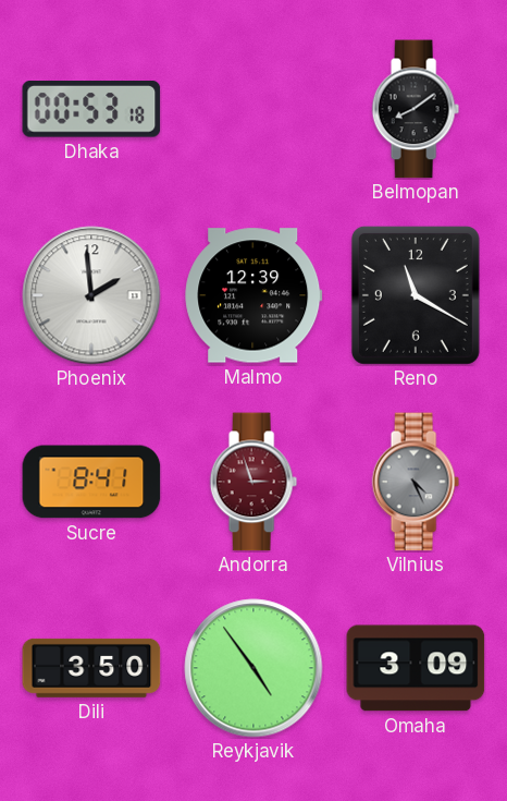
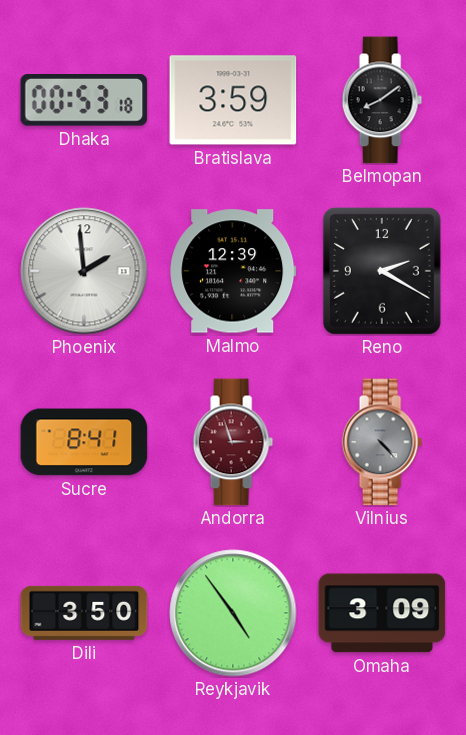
Bratislava: none -> 3:59
Reno: 11:20 -> 2:20
Vilnius: 4:26 -> 4:23
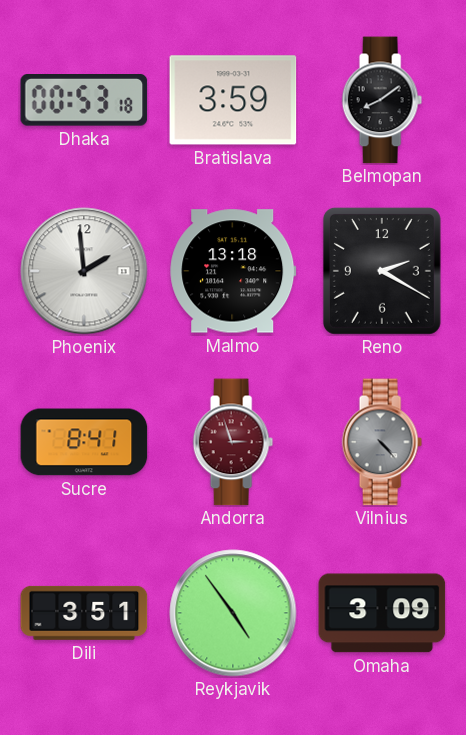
Malmo: 12:39 -> 13:18
Dili: 3:50 -> 3:51
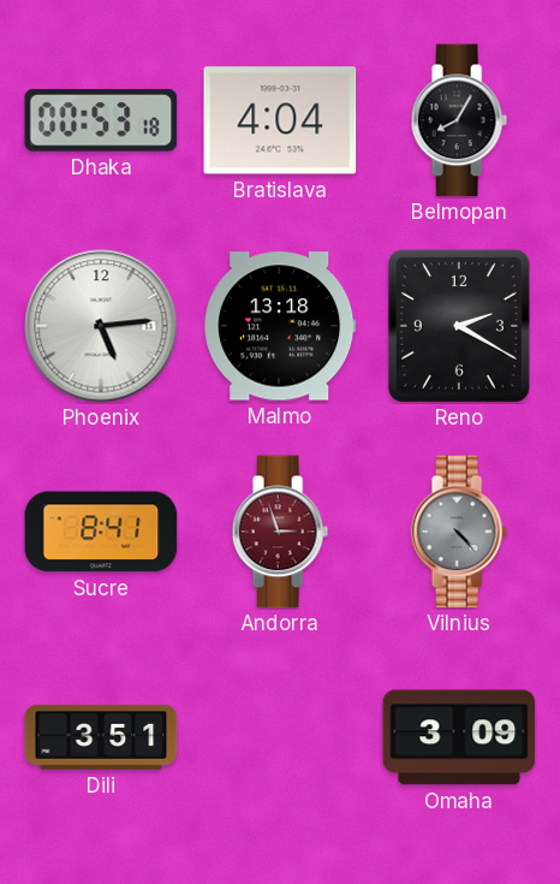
Bratislava: 3:59 -> 4:04
Belmopan: 8:09 -> 8:05
Phoenix: 1:59 -> 5:14
Reykjavik: 4:54 -> none
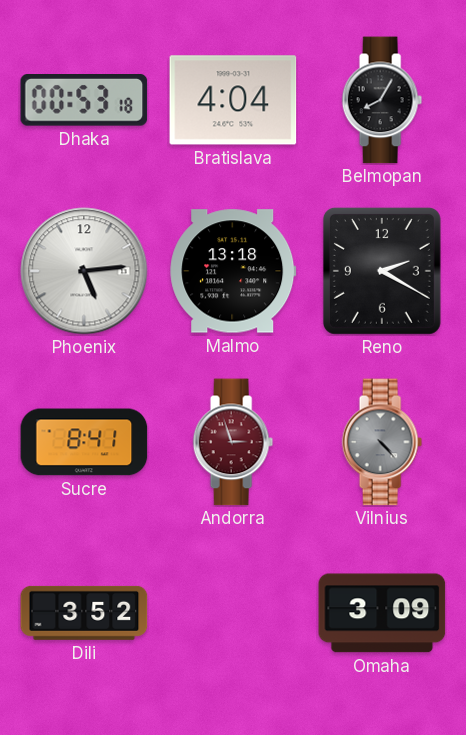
Dili: 3:51 -> 3:52
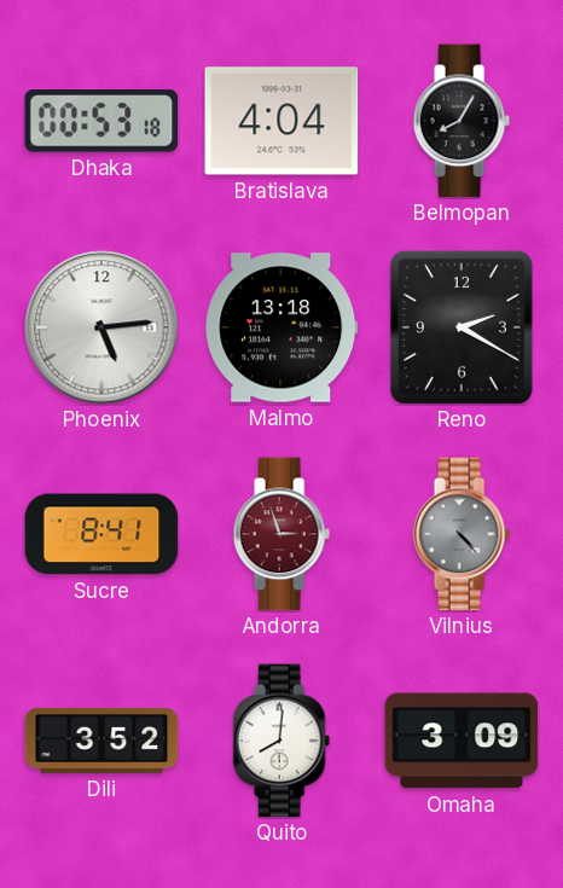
Quito: none -> 8:01
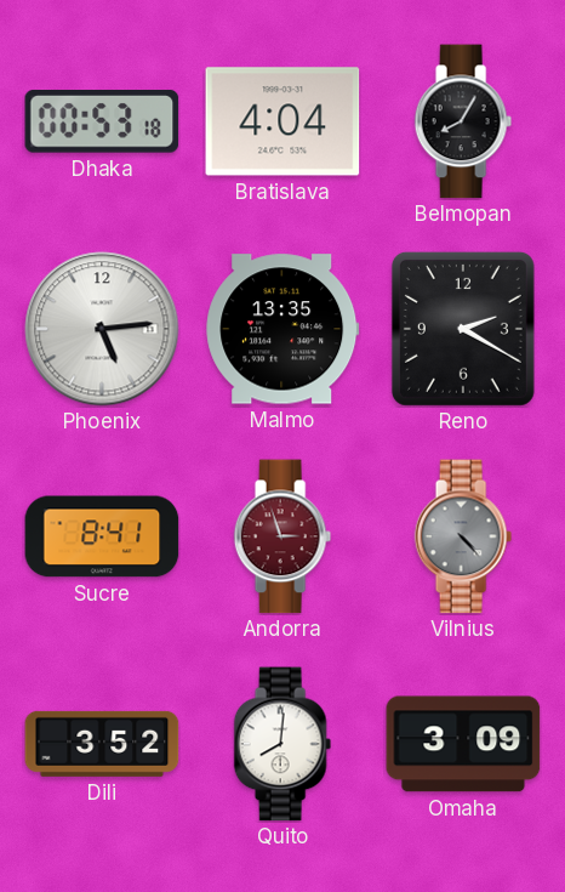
Malmo: 13:18 -> 13:35
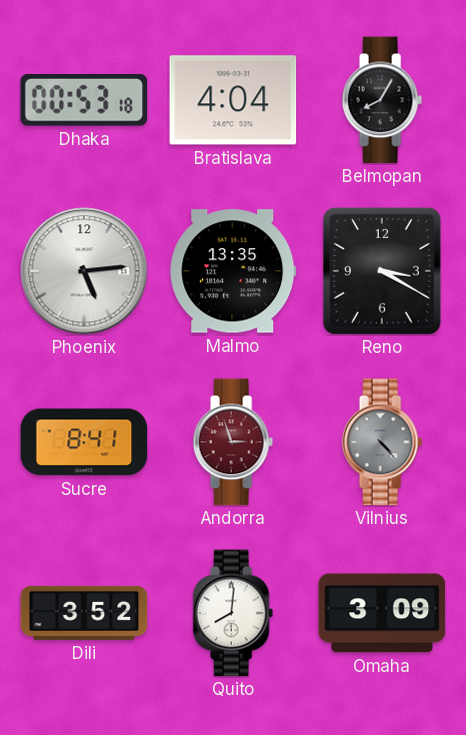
Reno: 2:20 -> 3:20
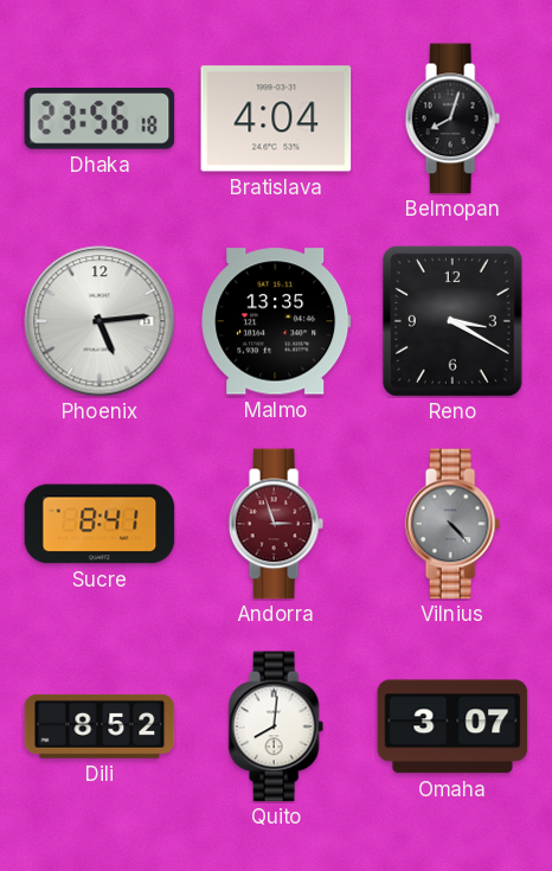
Dhaka: 00:53 -> 23:56
Belmopan: 8:05 -> 8:03
Dili: 3:52 -> 8:52
Omaha: 3:09 -> 3:07
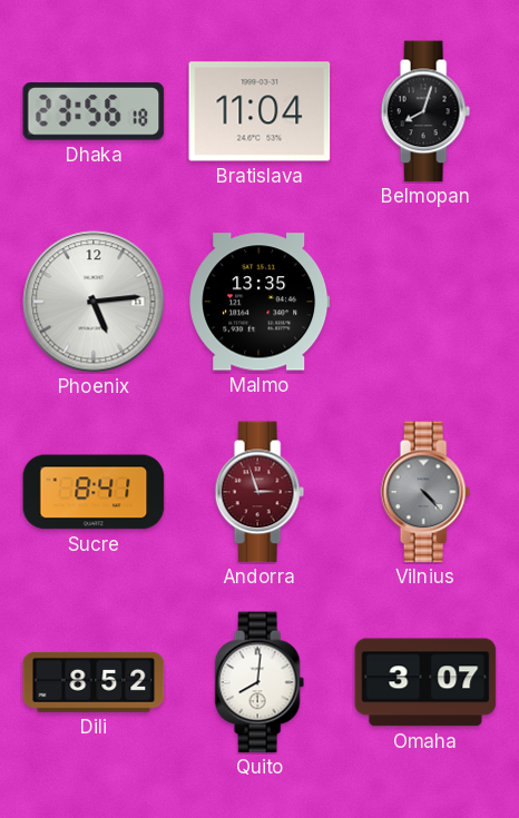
Bratislava: 4:04 -> 11:04
Reno: 3:20 -> none
